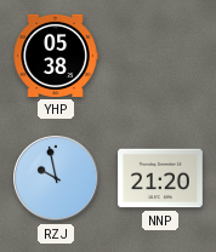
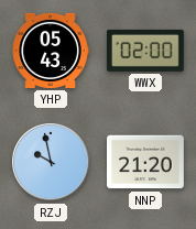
YHP: 05:38 -> 05:43
WWX: none -> 02:00
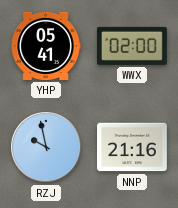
YHP: 05:43 -> 05:41
NNP: 21:20 -> 21:16
